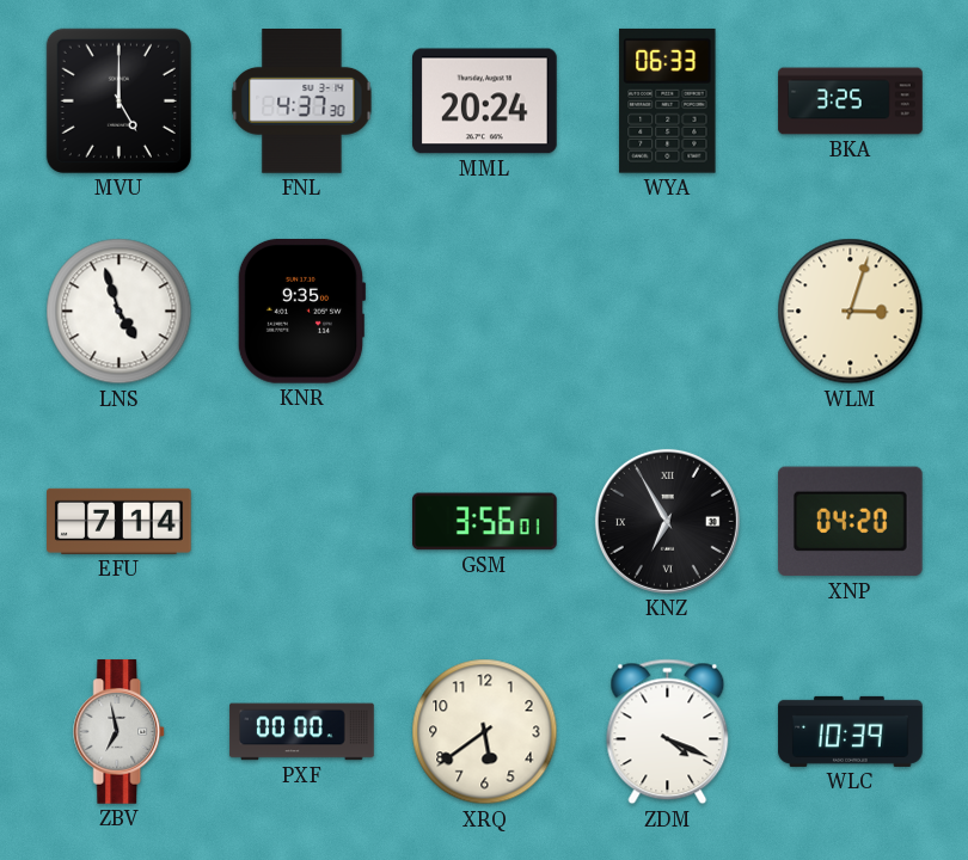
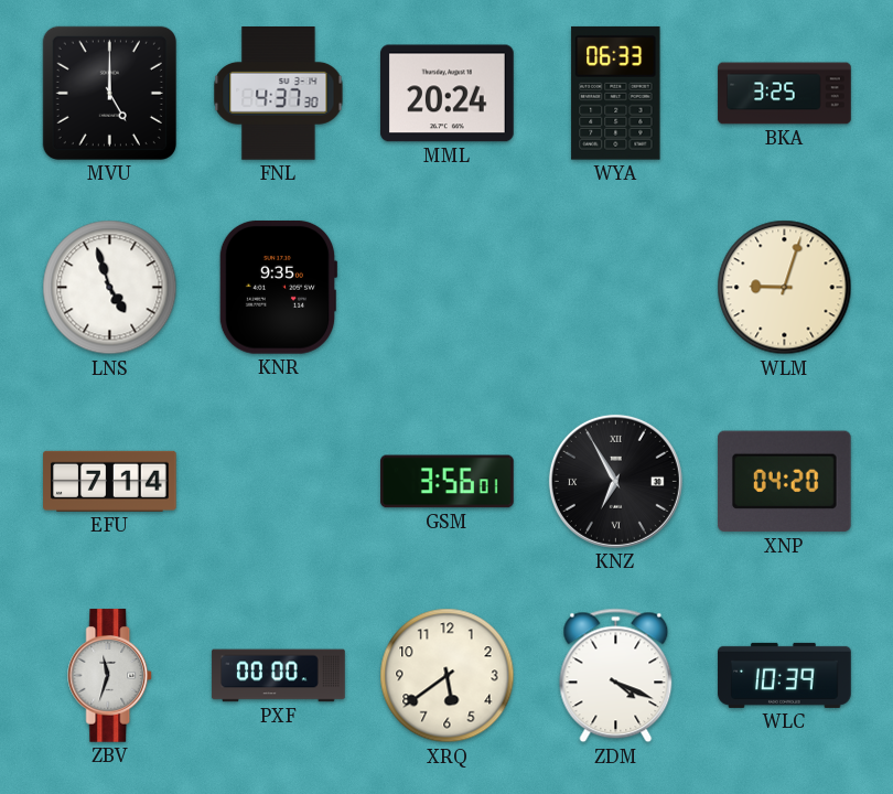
WLM: 3:03 -> 9:03
ZBV: 6:58 -> 11:33
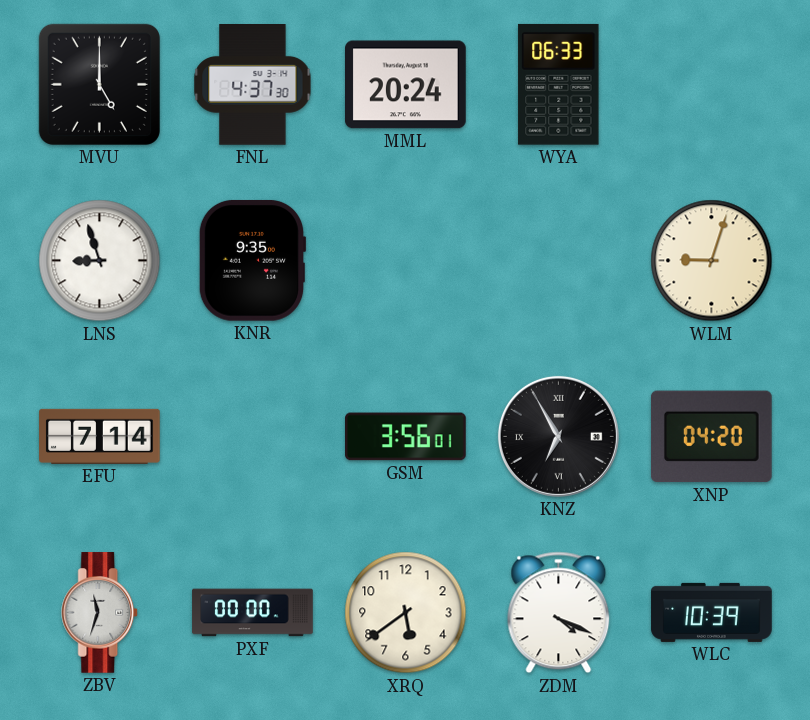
BKA: 3:25 -> none
LNS: 4:57 -> 8:57
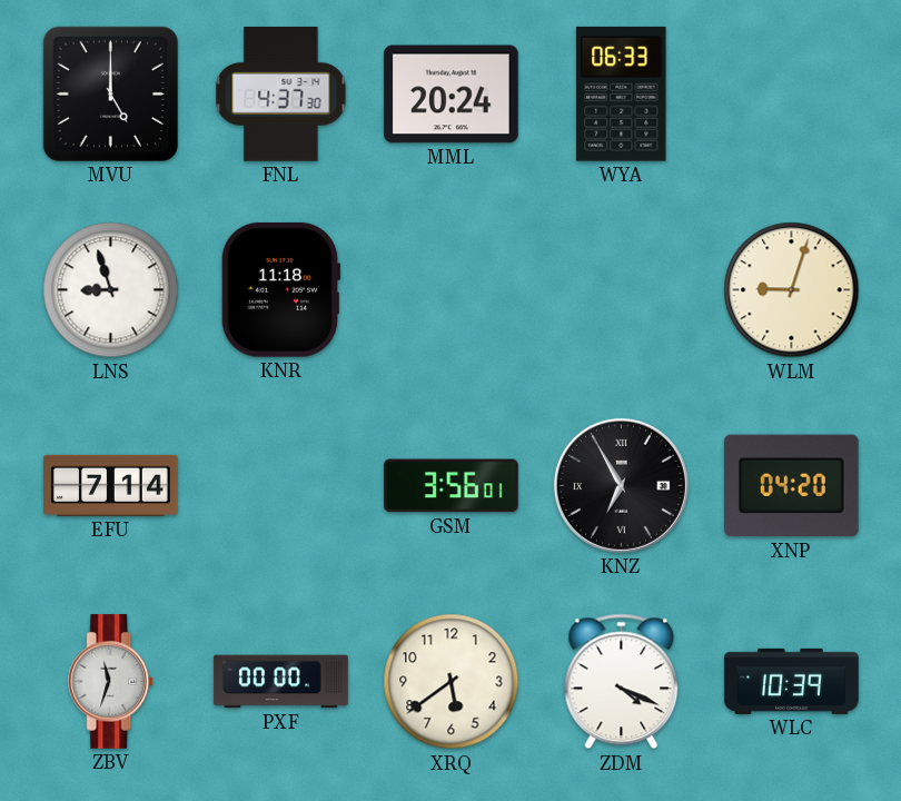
KNR: 9:35 -> 11:18
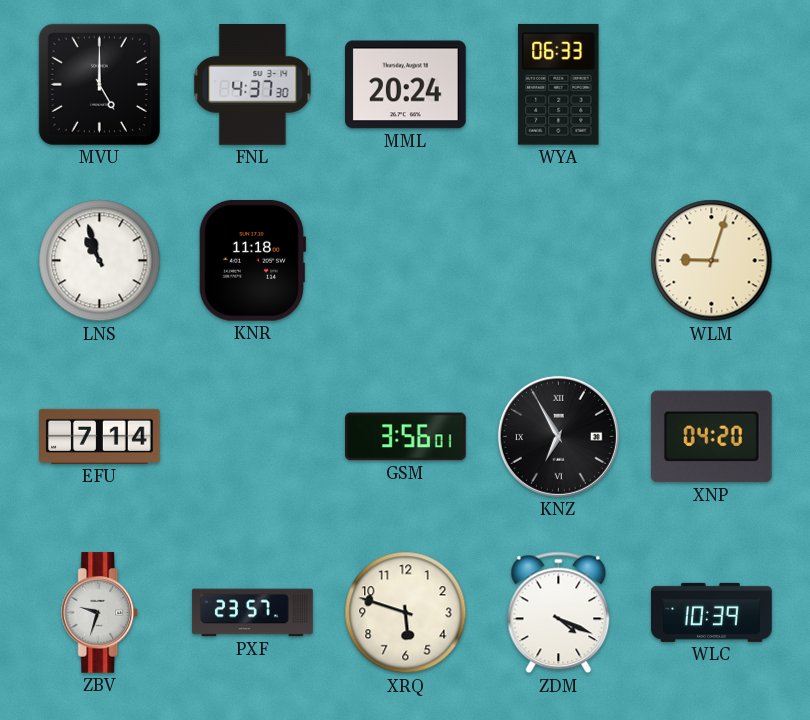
LNS: 8:57 -> 10:57
ZBV: 11:33 -> 9:33
PXF: 00:00 -> 23:57
XRQ: 5:39 -> 5:48
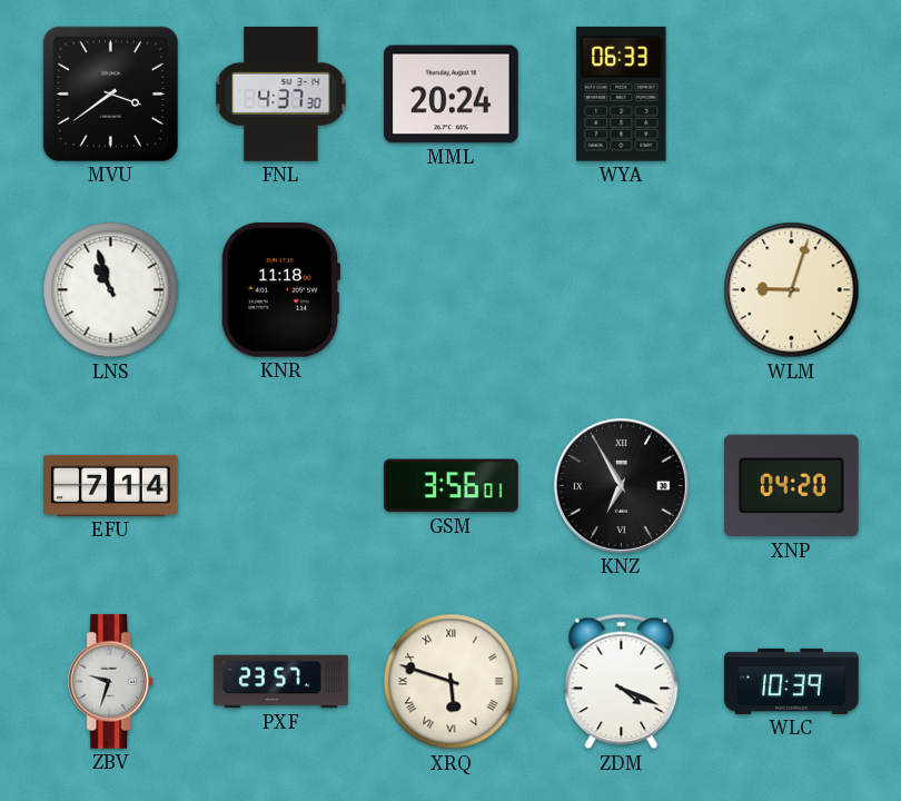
MVU: 5:00 -> 3:39
XRQ numerals: Arabic -> Roman
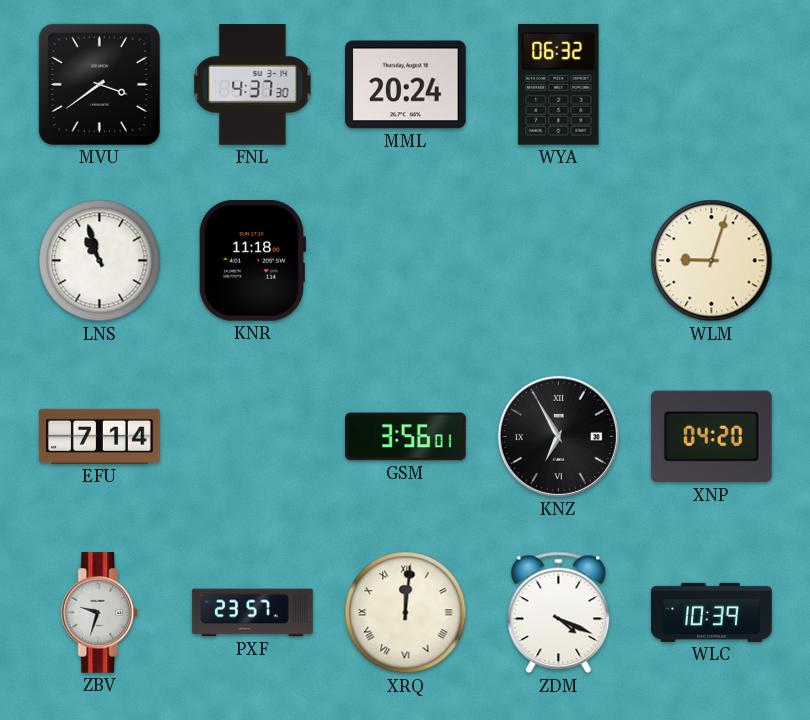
WYA: 06:33 -> 06:32
XRQ: 5:48 -> 12:01
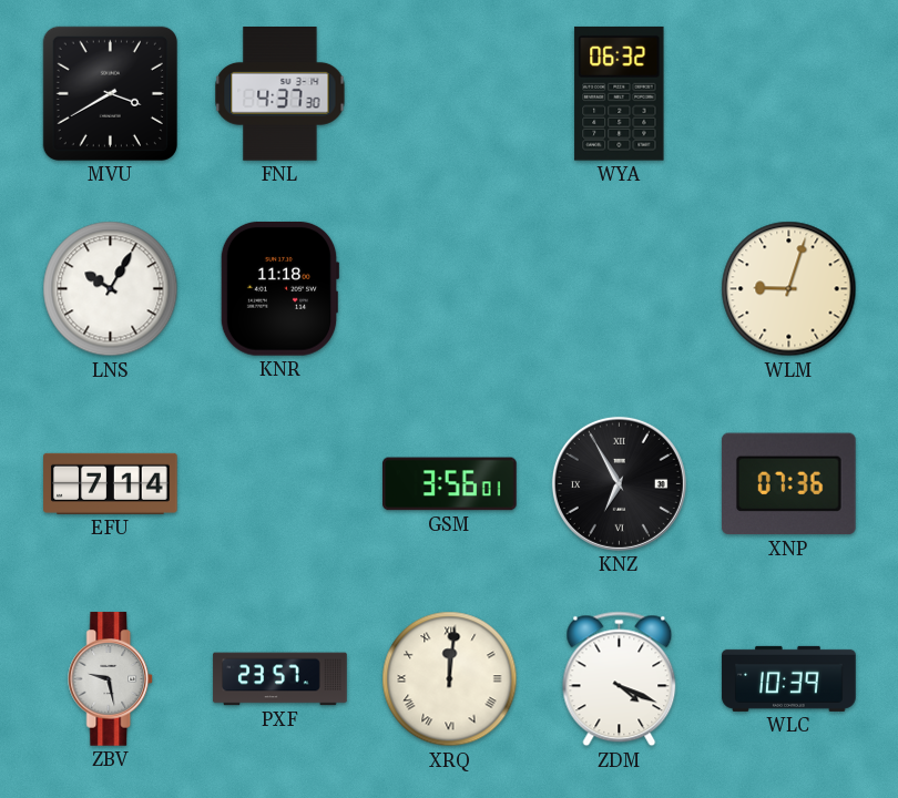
MVU: 3:39 -> 3:40
MML: 20:24 -> none
LNS: 10:57 -> 10:05
XNP: 04:20 -> 07:36
ZBV: 9:33 -> 9:28
